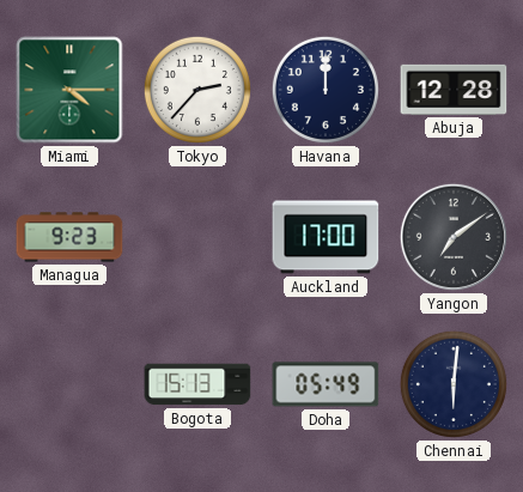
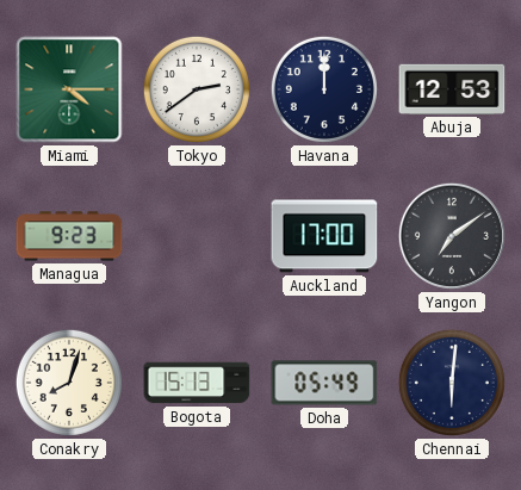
Tokyo: 2:37 -> 2:39
Abuja: 12:28 -> 12:53
Conakry: none -> 8:03
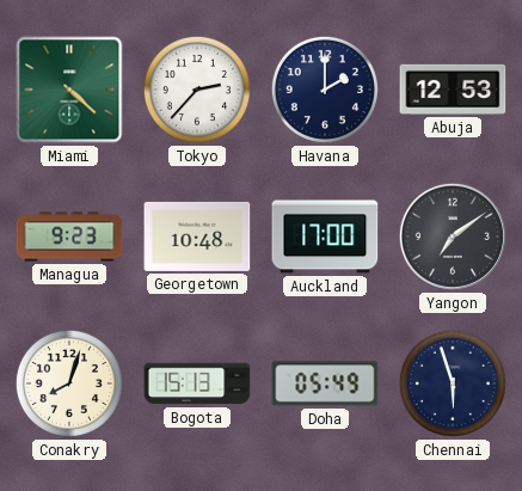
Miami: 4:15 -> 4:22
Tokyo: 2:39 -> 2:37
Havana: 12:00 -> 2:00
Georgetown: none -> 10:48
Chennai: 6:01 -> 5:57
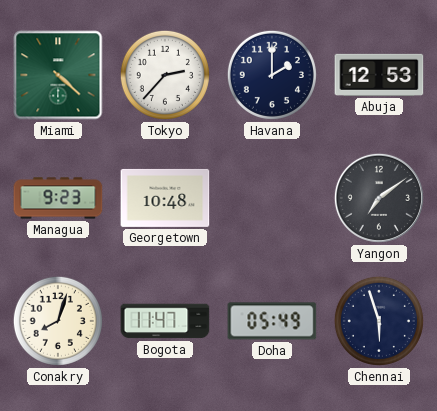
Auckland: 17:00 -> none
Bogota: 15:13 -> 11:47
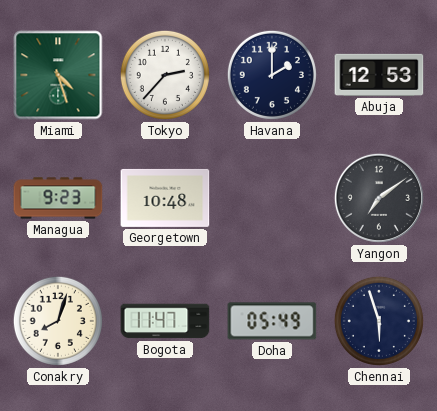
Miami: 4:22 -> 4:27
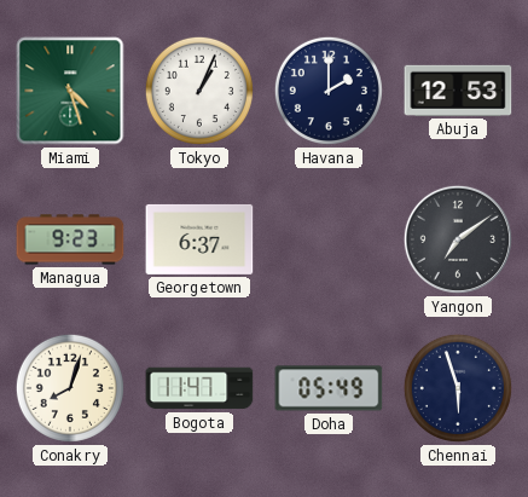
Tokyo: 2:37 -> 1:04
Georgetown: 10:48 -> 6:37
